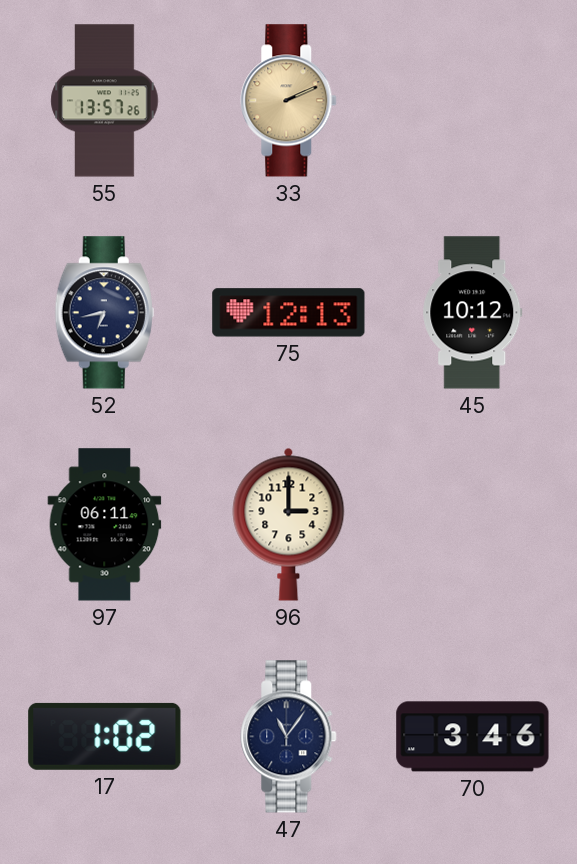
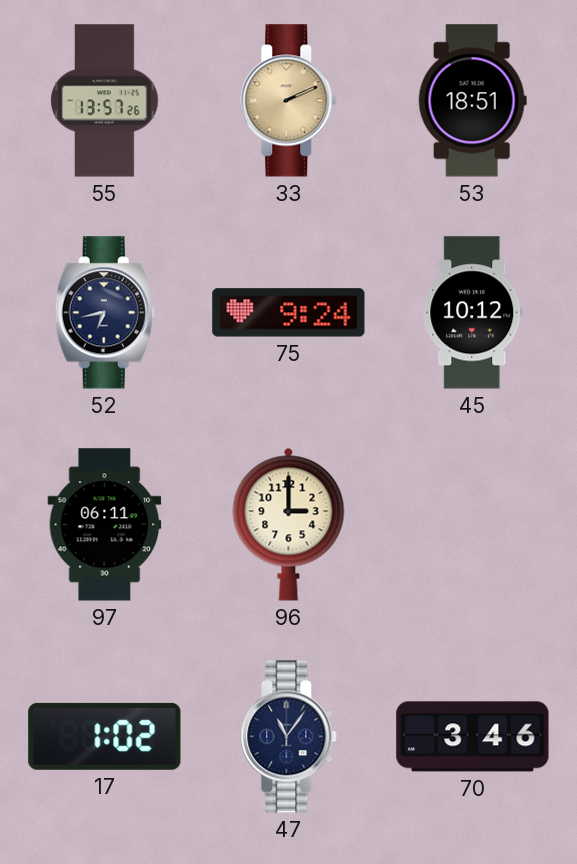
53: none -> 18:51
75: 12:13 -> 9:24
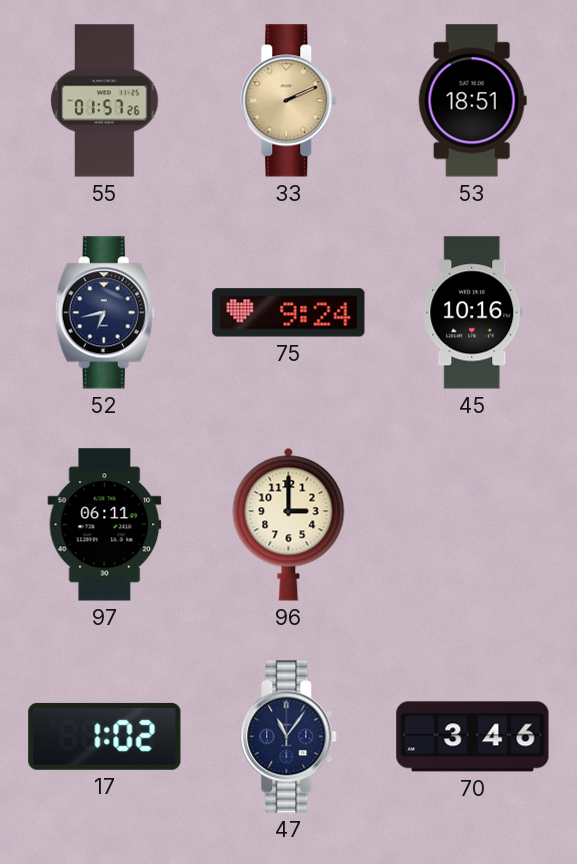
55: 13:57 -> 01:57
45: 10:12 -> 10:16
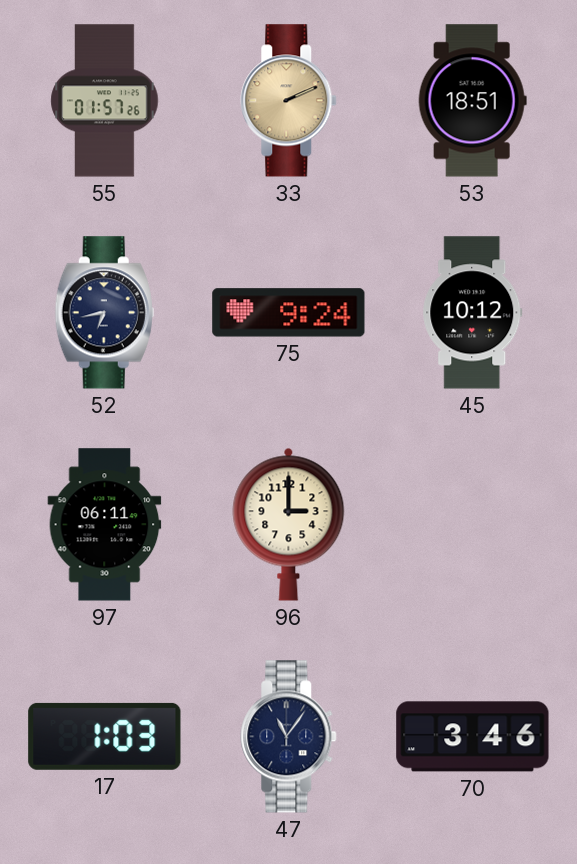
45: 10:16 -> 10:12
17: 1:02 -> 1:03
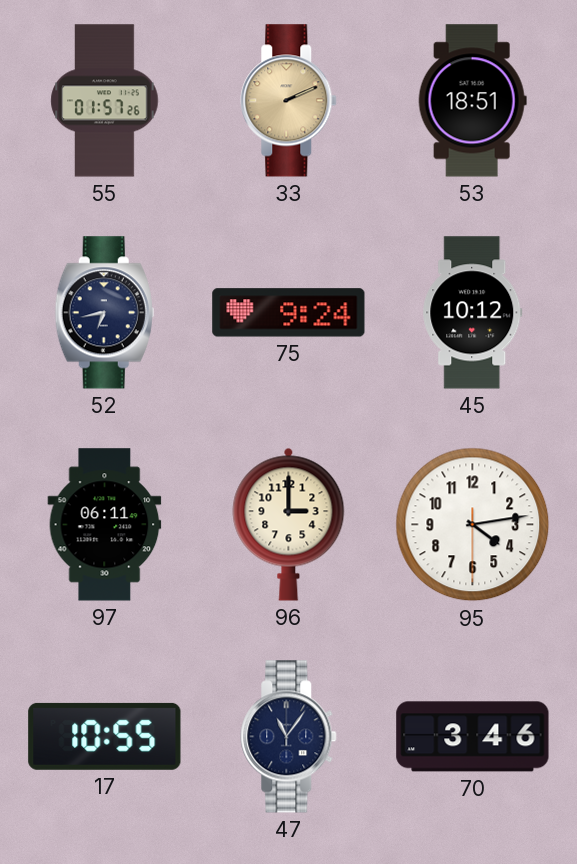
95: none -> 4:13
17: 1:03 -> 10:55
